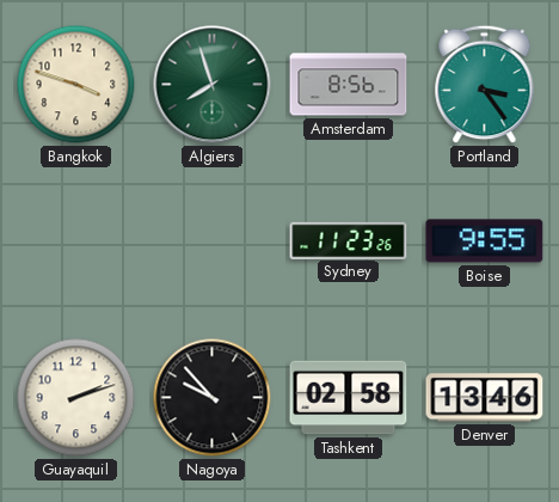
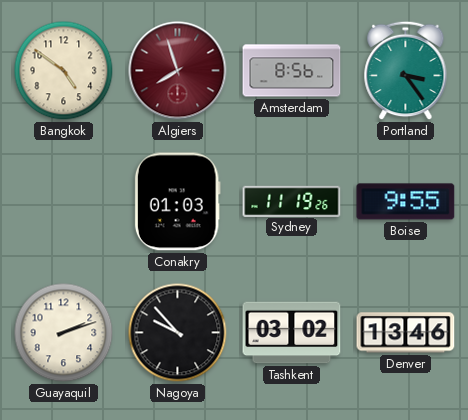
Bangkok: 3:48 -> 4:51
Algiers dial: green -> burgundy
Conakry: none -> 01:03
Sydney: 11:23 -> 11:19
Tashkent: 02:58 -> 03:02
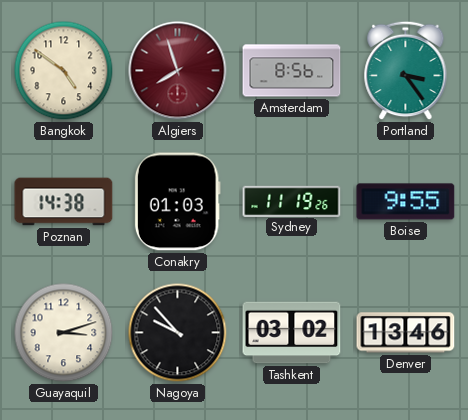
Poznan: none -> 14:38
Guayaquil: 2:12 -> 3:12
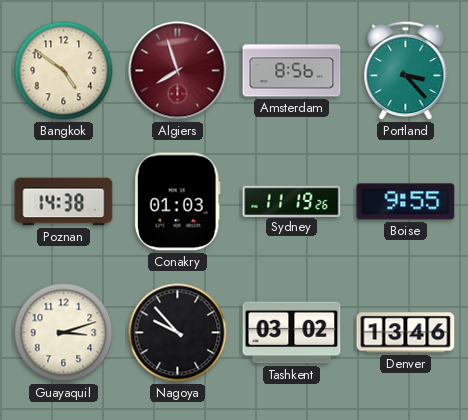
Portland: 3:24 -> 3:23
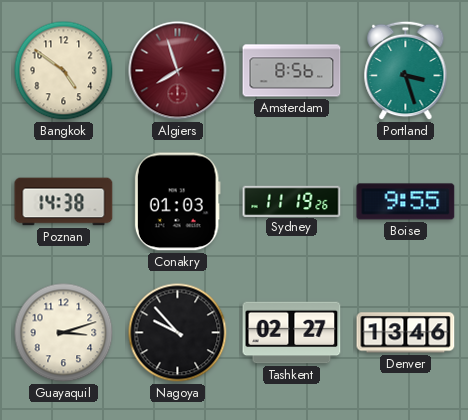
Portland: 3:23 -> 3:27
Tashkent: 03:02 -> 02:27
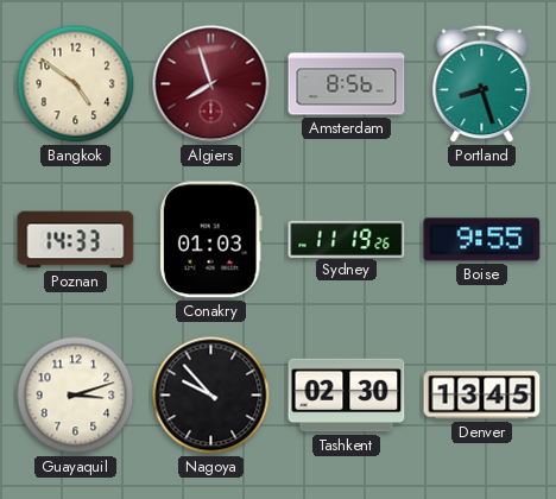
Portland: 3:27 -> 8:27
Poznan: 14:38 -> 14:33
Tashkent: 02:27 -> 02:30
Denver: 13:46 -> 13:45
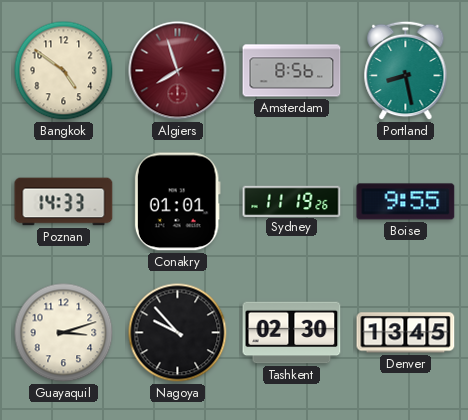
Portland: 8:27 -> 8:28
Conakry: 01:03 -> 01:01
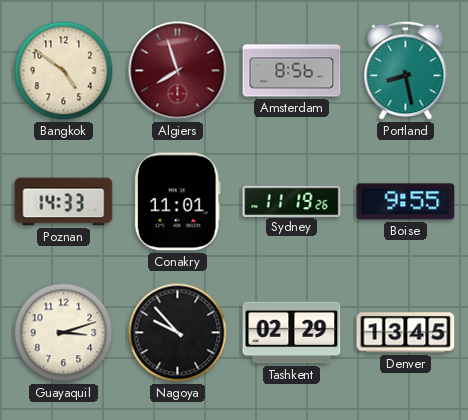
Conakry: 01:01 -> 11:01
Tashkent: 02:30 -> 02:29
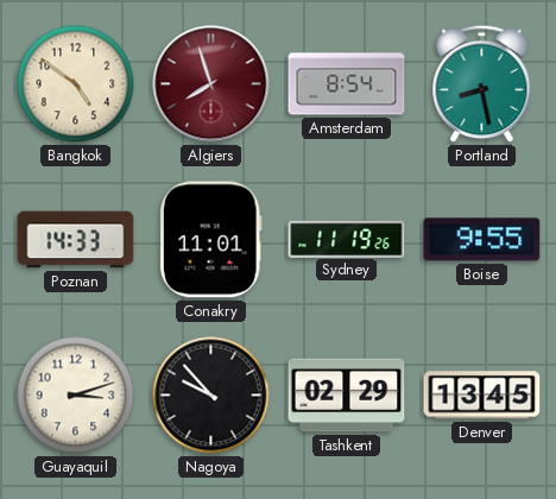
Amsterdam: 8:56 -> 8:54
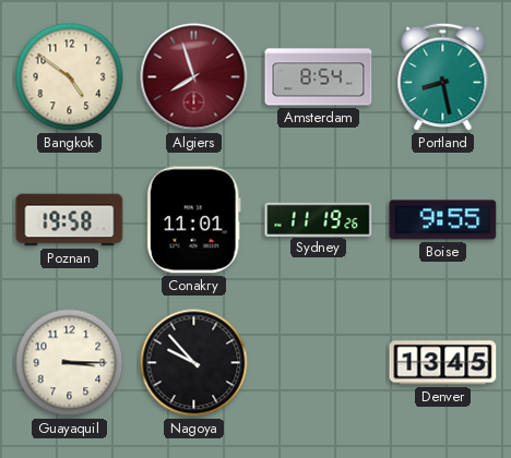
Poznan: 14:33 -> 19:58
Guayaquil: 3:12 -> 3:15
Tashkent: 02:29 -> none
